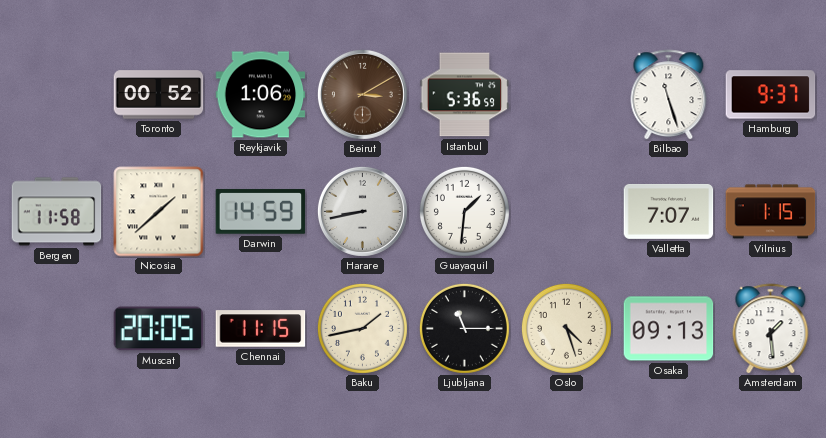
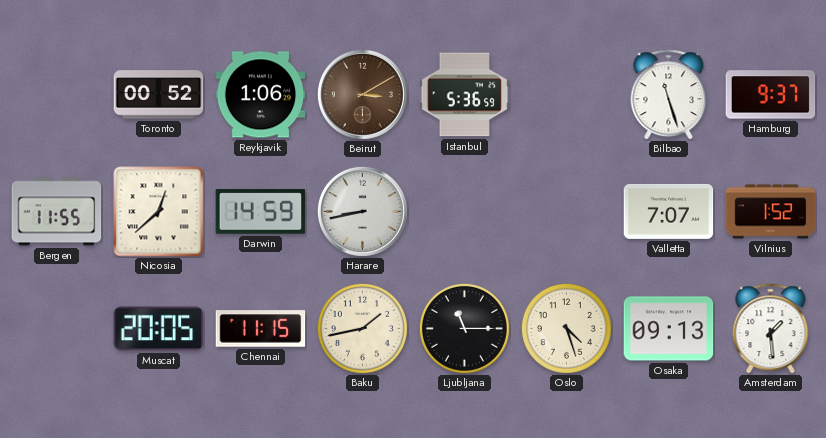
Bergen: 11:58 -> 11:55
Nicosia: 1:38 -> 12:38
Guayaquil: 1:31 -> none
Vilnius: 1:15 -> 1:52
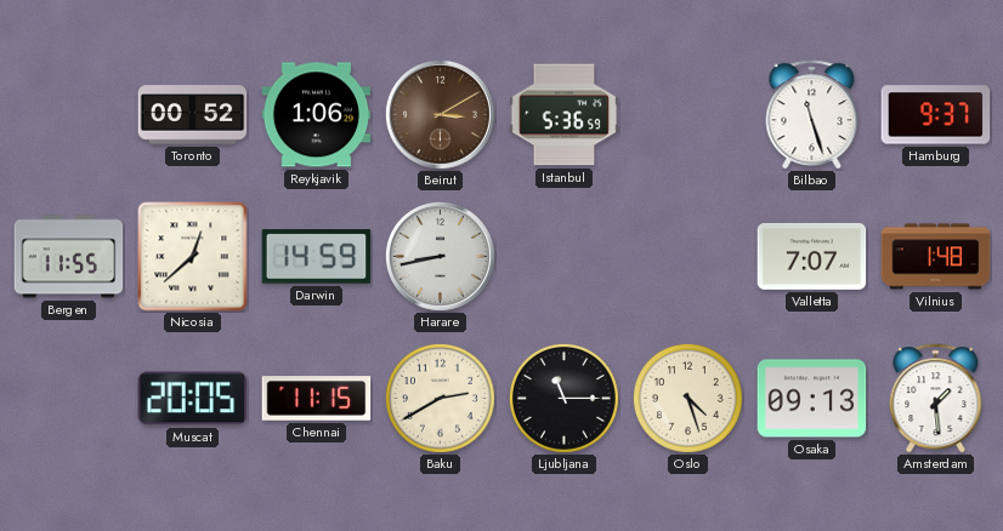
Vilnius: 1:52 -> 1:48
Baku: 1:43 -> 2:40
